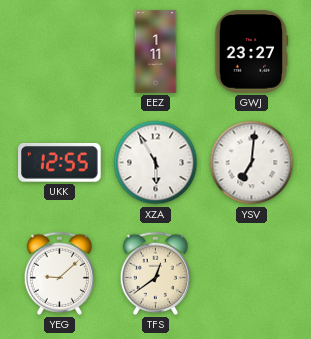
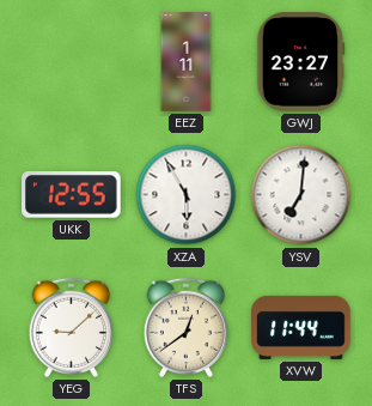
XVW: none -> 11:44
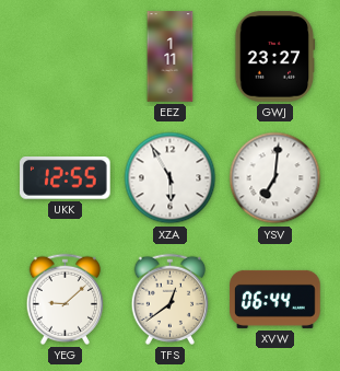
XVW: 11:44 -> 06:44
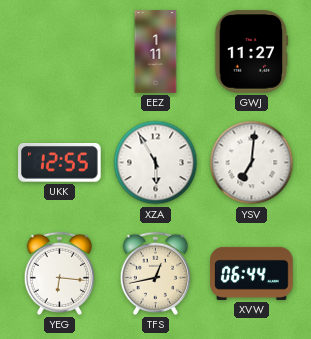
GWJ: 23:27 -> 11:27
YEG: 9:08 -> 6:16
TFS: 12:39 -> 12:43
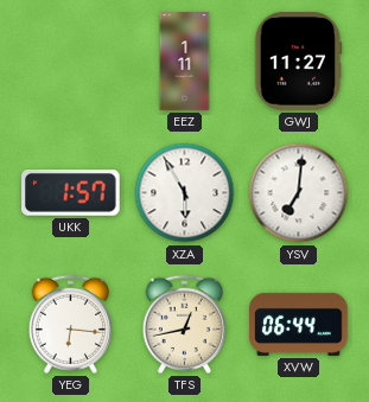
UKK: 12:55 -> 1:57
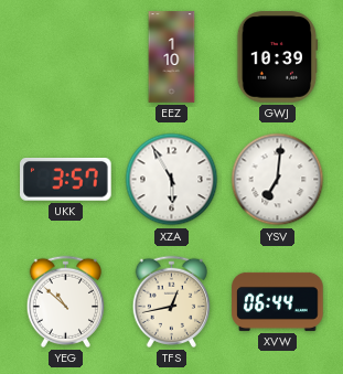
EEZ: 1:11 -> 1:10
GWJ: 11:27 -> 10:39
UKK: 1:57 -> 3:57
YEG: 6:16 -> 10:52
